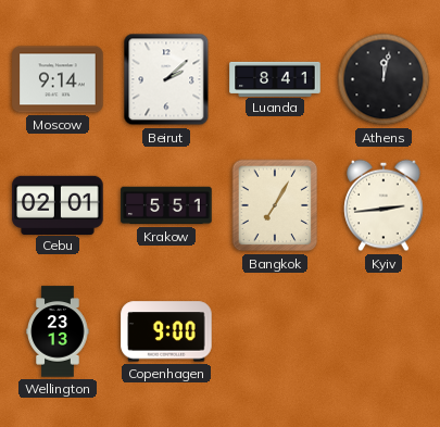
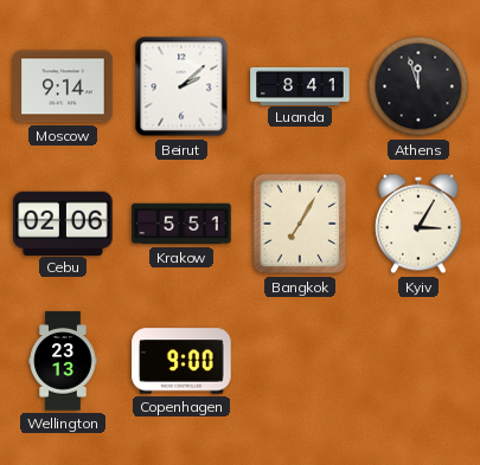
Athens: 12:02 -> 11:57
Cebu: 02:01 -> 02:06
Kyiv: 2:44 -> 3:05
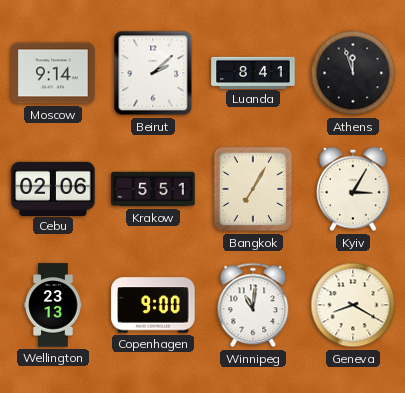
Winnipeg: none -> 11:01
Geneva: none -> 8:20
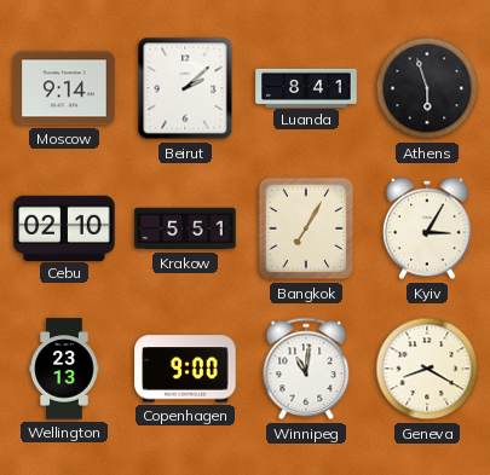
Athens: 11:57 -> 5:57
Cebu: 02:06 -> 02:10
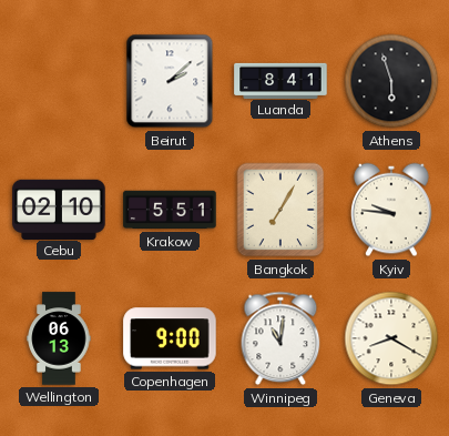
Moscow: 9:14 -> none
Kyiv: 3:05 -> 9:46
Wellington: 23:13 -> 06:13
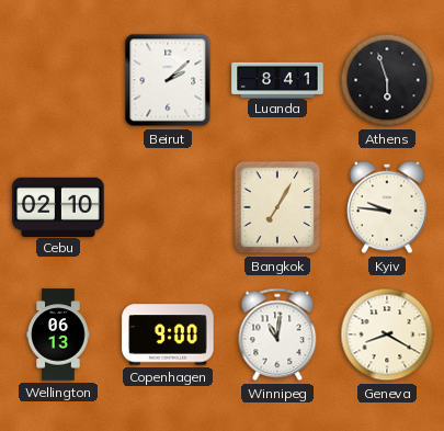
Krakow: 5:51 -> none
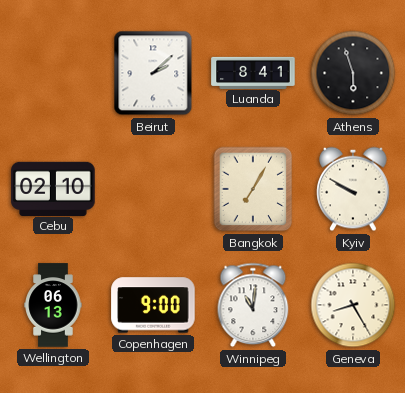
Kyiv: 9:46 -> 9:50
Geneva: 8:20 -> 8:25
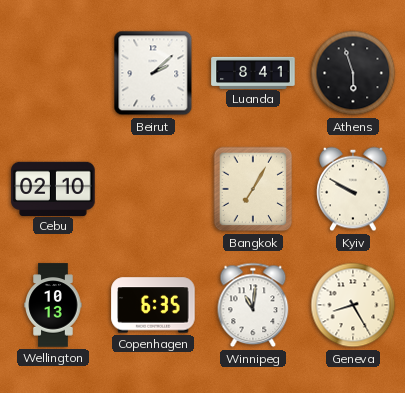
Wellington: 06:13 -> 10:13
Copenhagen: 9:00 -> 6:35
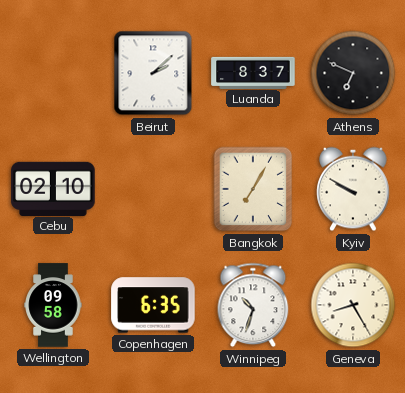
Luanda: 8:41 -> 8:37
Athens: 5:57 -> 6:49
Wellington: 10:13 -> 09:58
Winnipeg: 11:01 -> 10:33
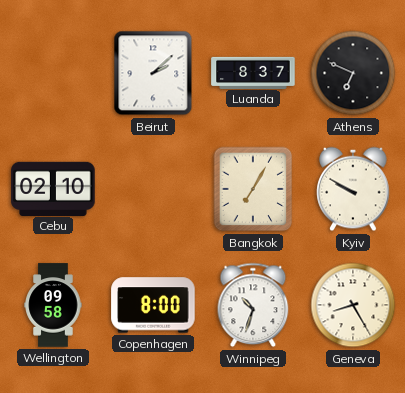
Copenhagen: 6:35 -> 8:00
